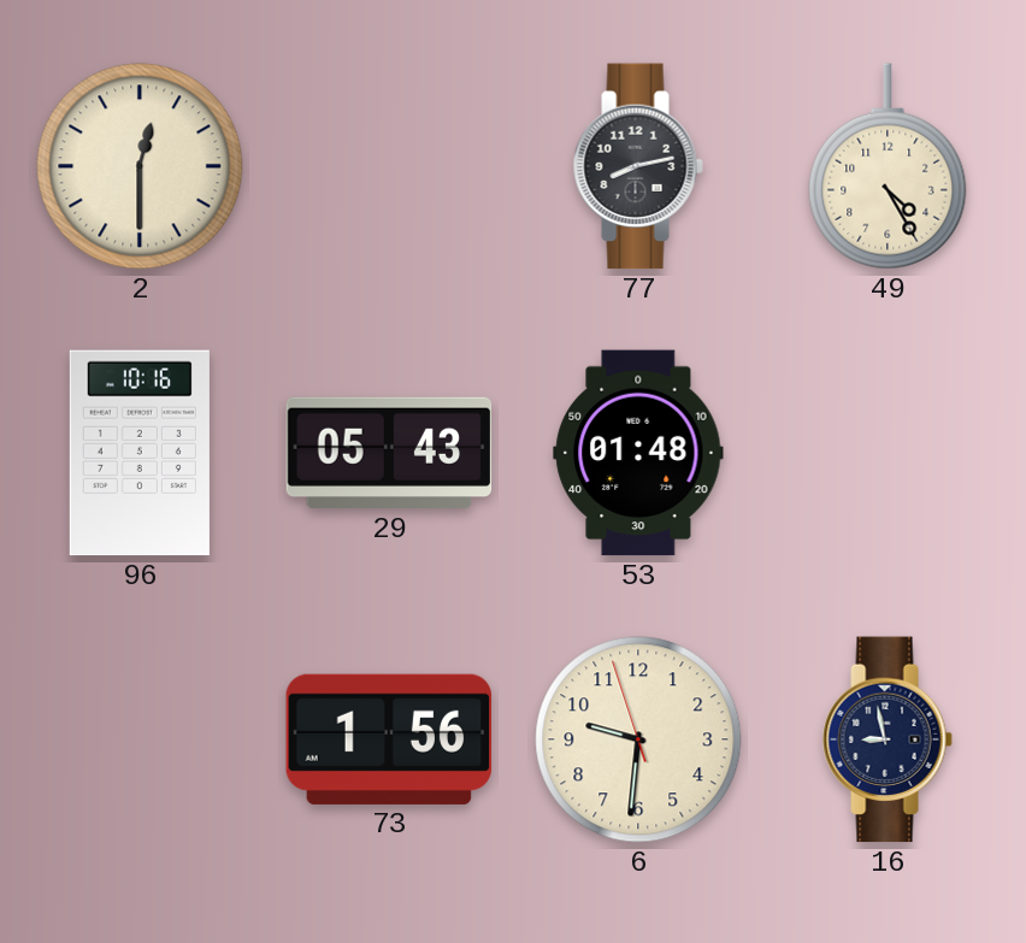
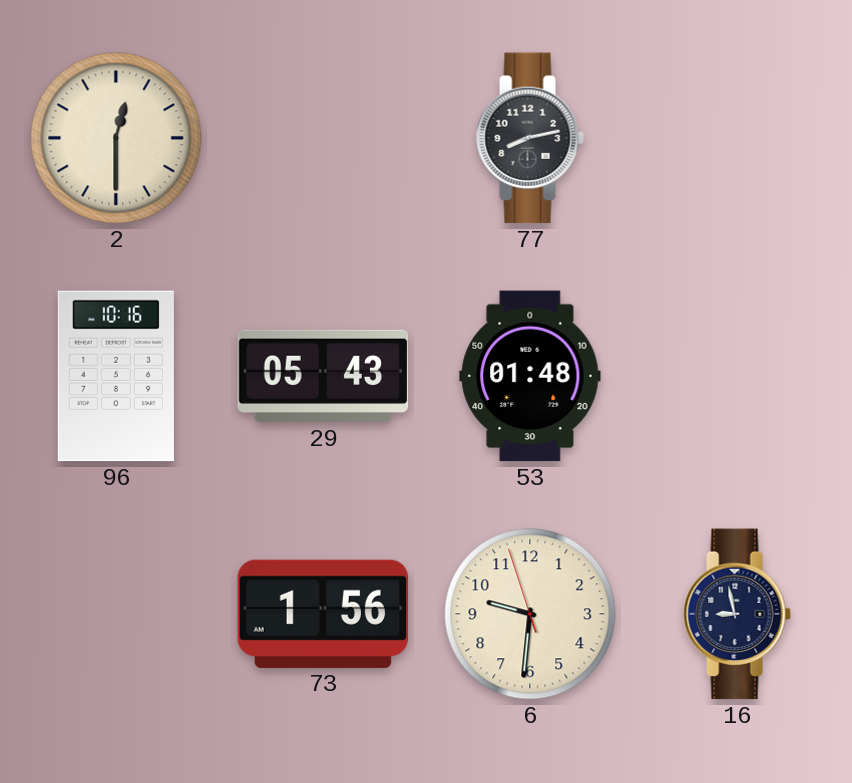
49: 4:25 -> none
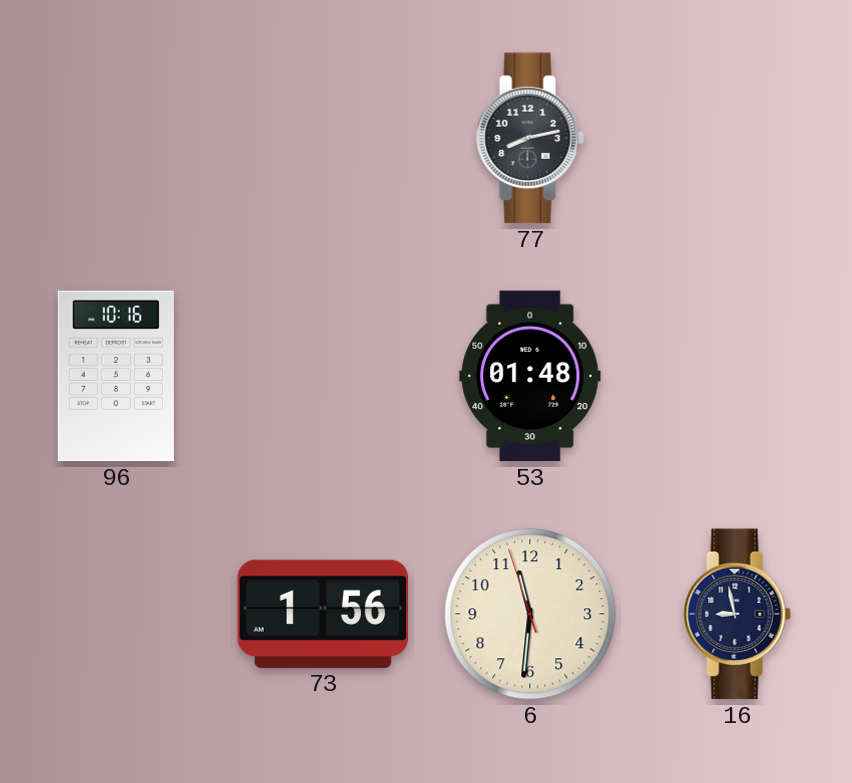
2: 12:30 -> none
29: 05:43 -> none
6: 9:30 -> 11:30
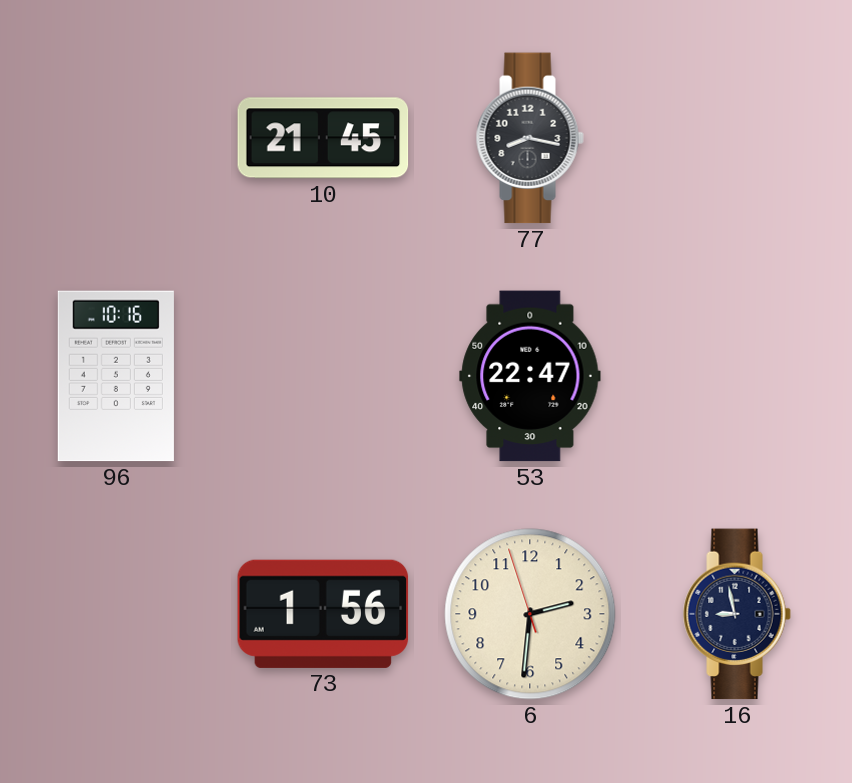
10: none -> 21:45
77: 8:13 -> 8:17
53: 01:48 -> 22:47
6: 11:30 -> 2:30
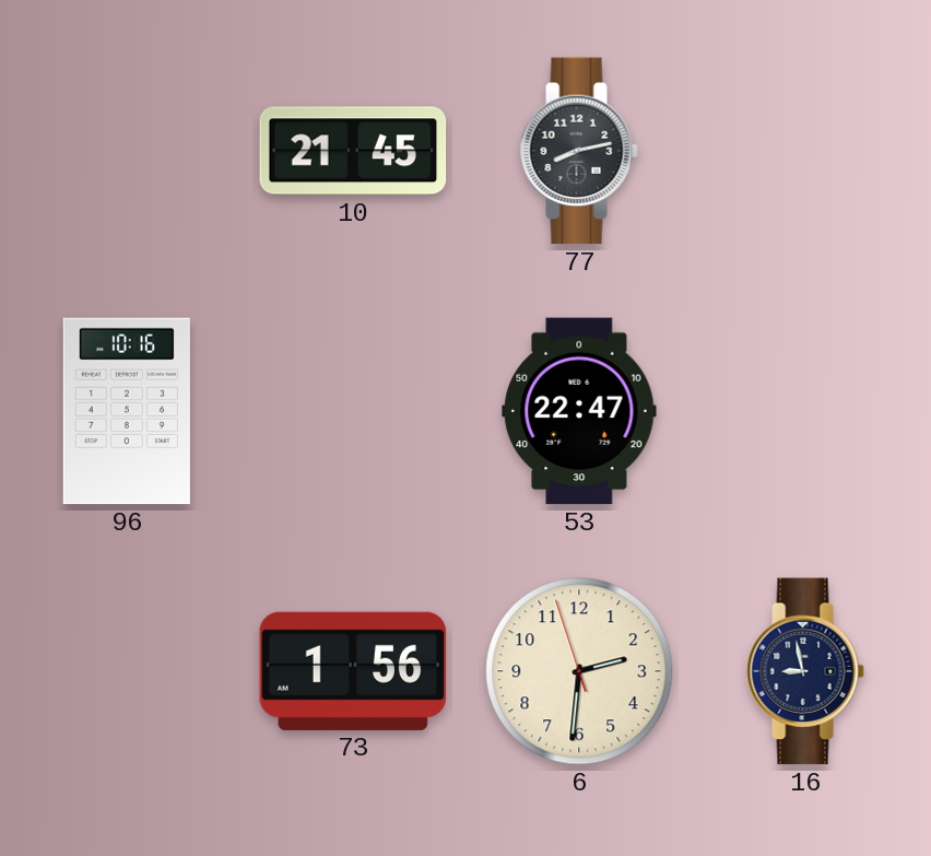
77: 8:17 -> 8:13
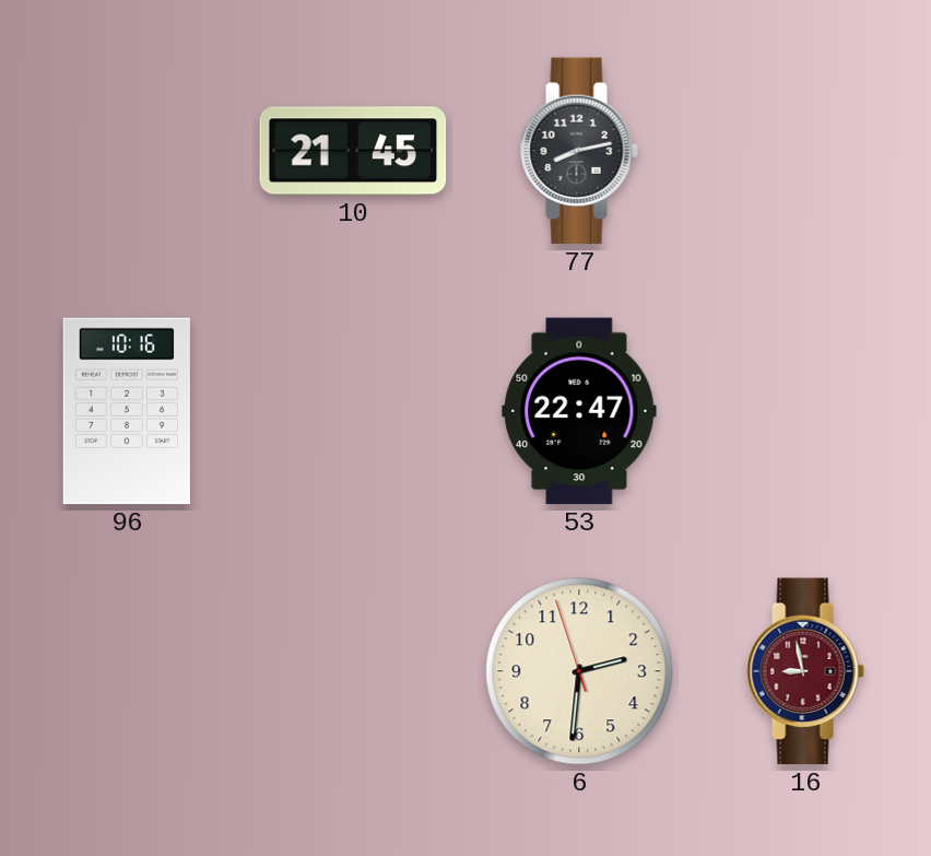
73: 1:56 -> none
16 dial: navy -> burgundy
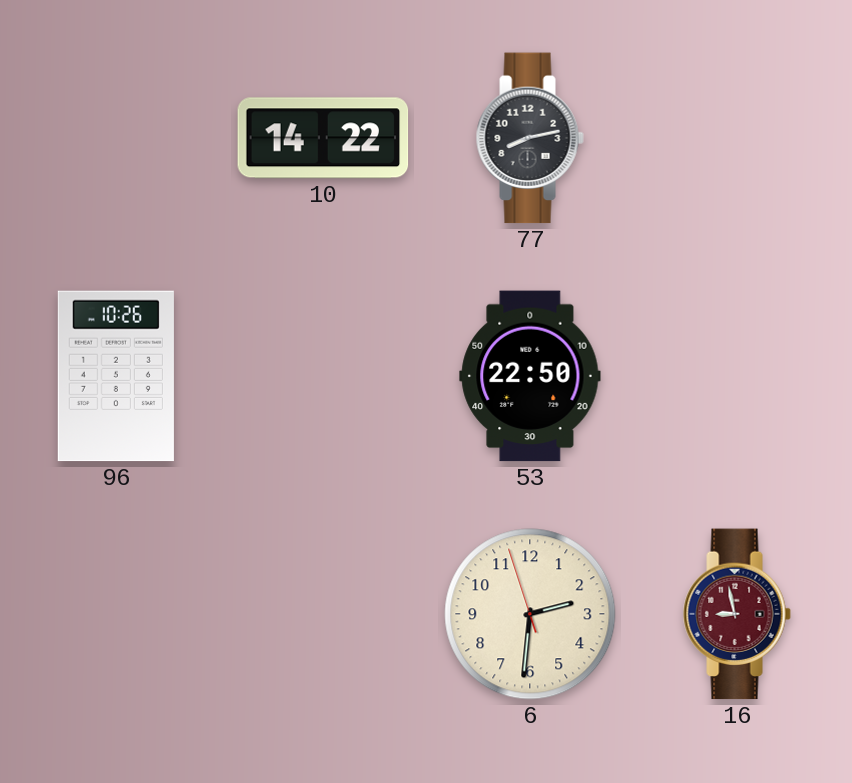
10: 21:45 -> 14:22
96: 10:16 -> 10:26
53: 22:47 -> 22:50
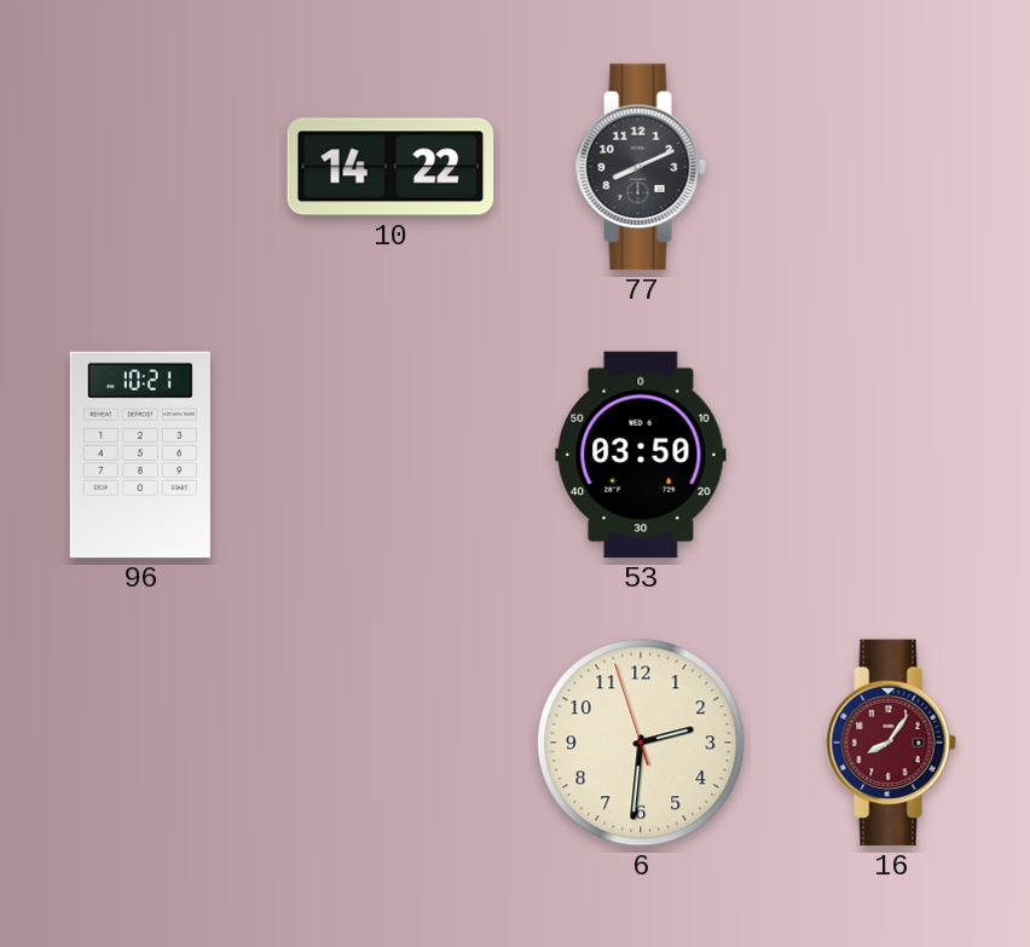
77: 8:13 -> 8:11
96: 10:26 -> 10:21
53: 22:50 -> 03:50
16: 8:58 -> 8:06
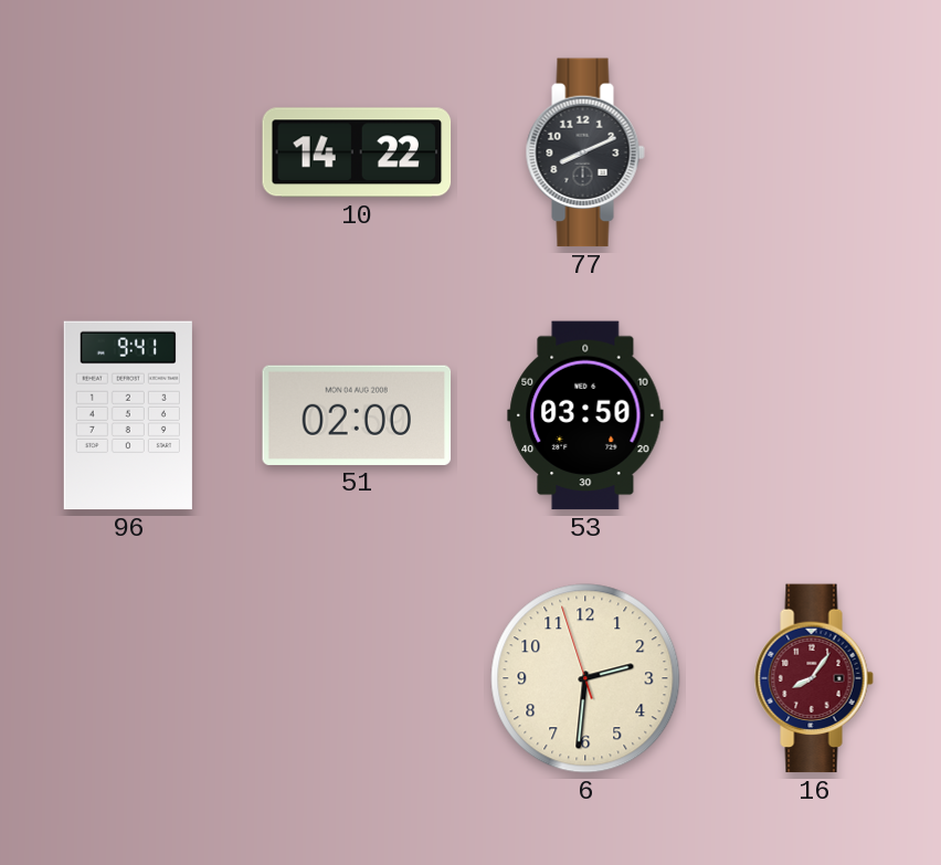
96: 10:21 -> 9:41
51: none -> 02:00
